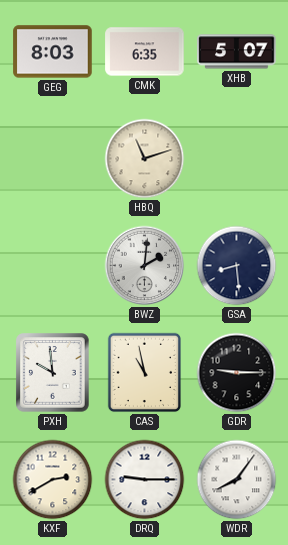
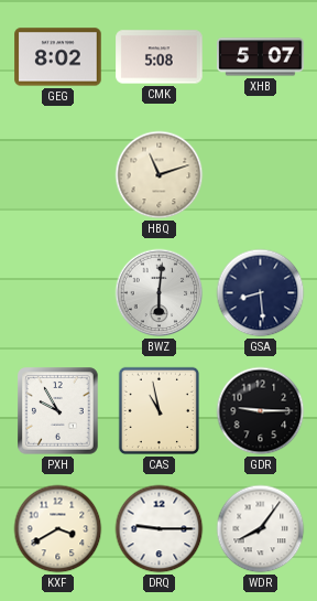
GEG: 8:03 -> 8:02
CMK: 6:35 -> 5:08
BWZ: 2:01 -> 6:01
PXH: 9:59 -> 9:55
KXF: 2:40 -> 3:40
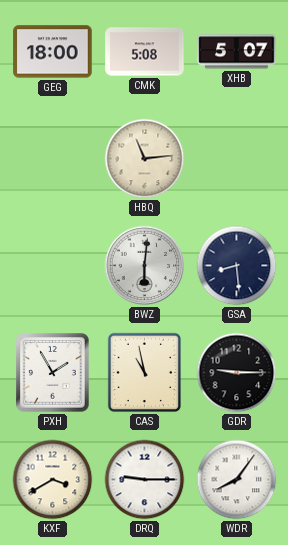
GEG: 8:02 -> 18:00
HBQ: 11:12 -> 11:14
PXH: 9:55 -> 1:55
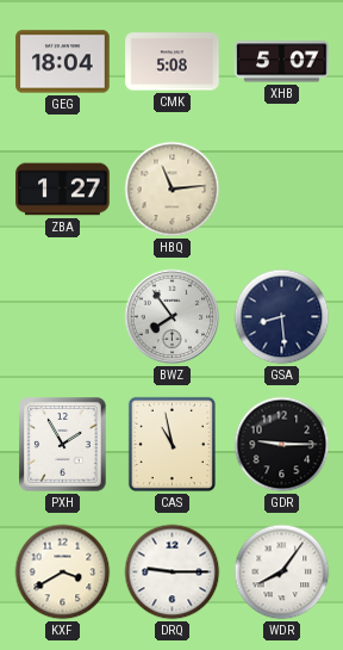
GEG: 18:00 -> 18:04
ZBA: none -> 1:27
BWZ: 6:01 -> 7:54
